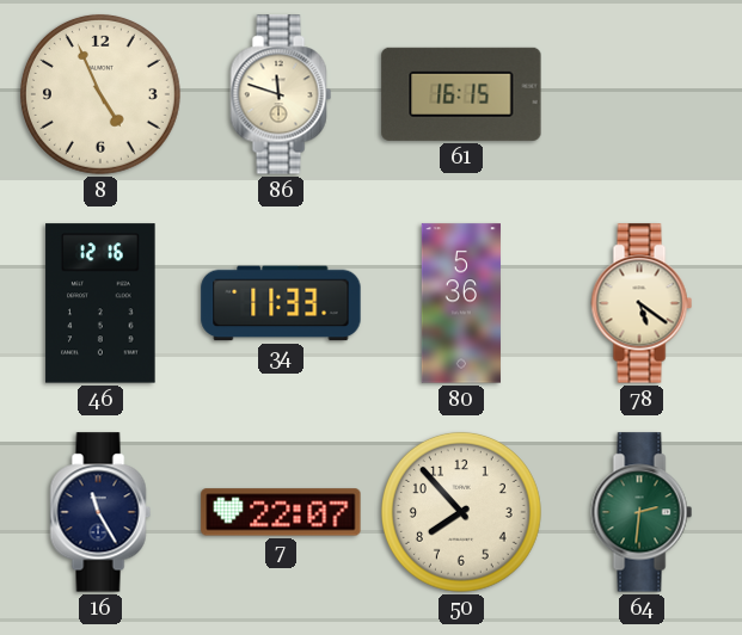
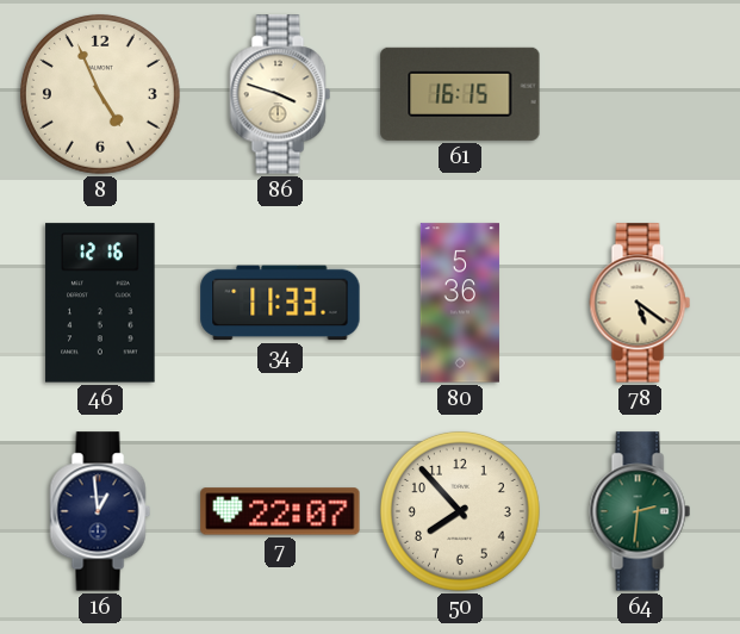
86: 11:48 -> 3:48
16: 11:25 -> 12:59
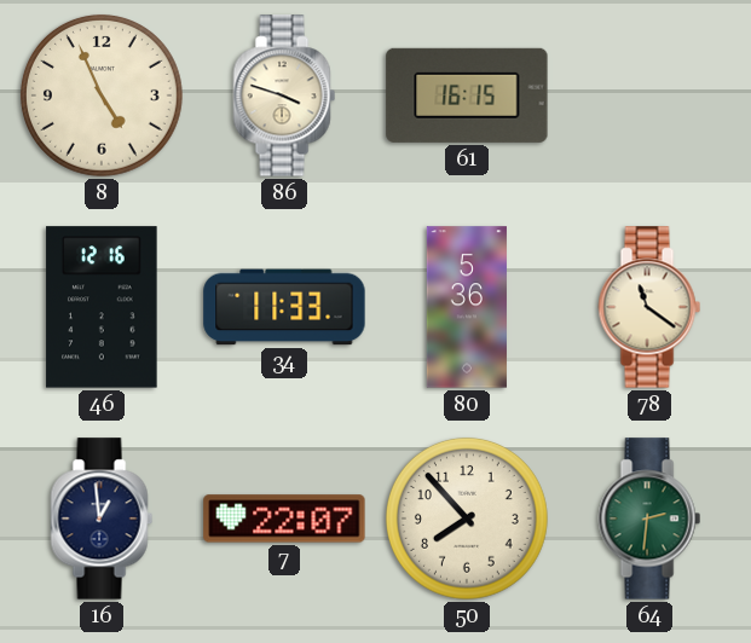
78: 5:21 -> 11:21
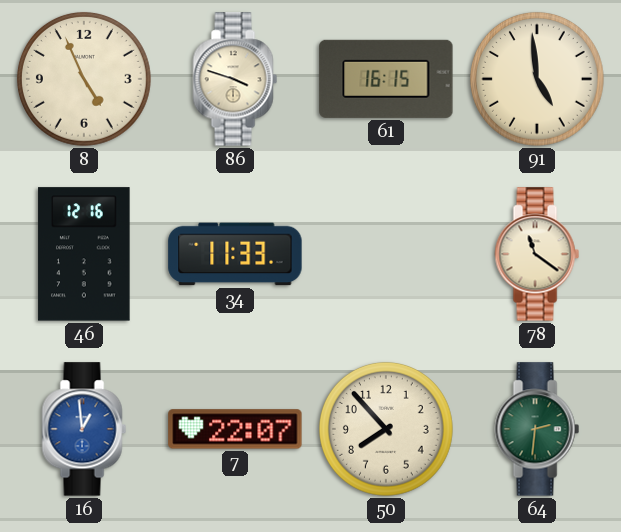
91: none -> 4:59
80: 5:36 -> none
16 dial: navy -> blue
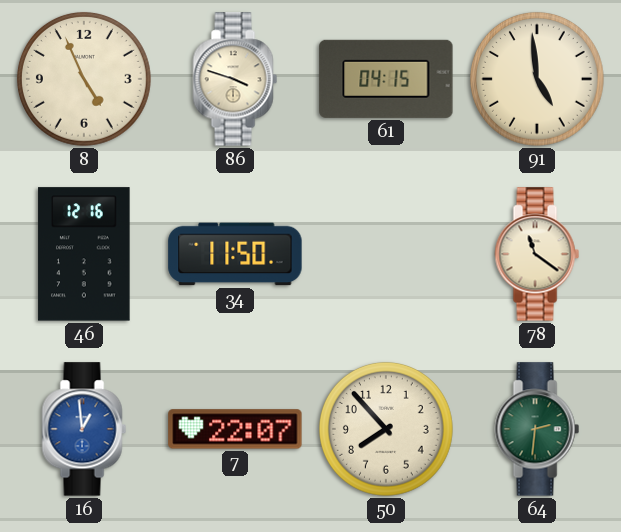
61: 16:15 -> 04:15
34: 11:33 -> 11:50
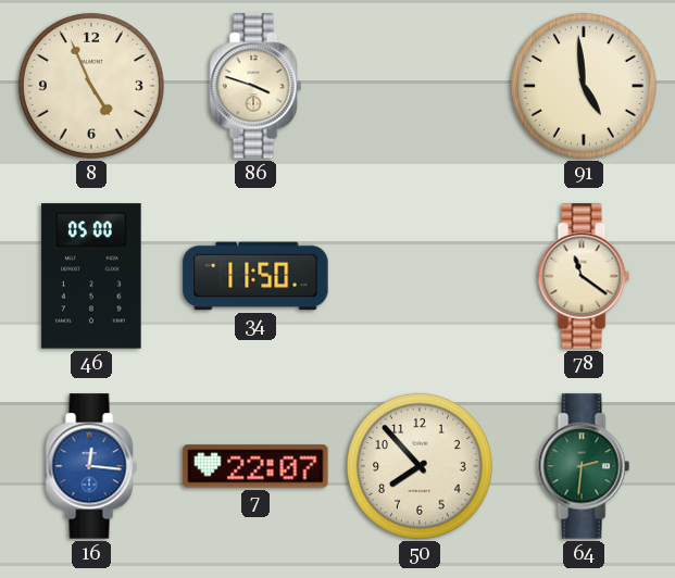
61: 04:15 -> none
46: 12:16 -> 05:00
16: 12:59 -> 12:16
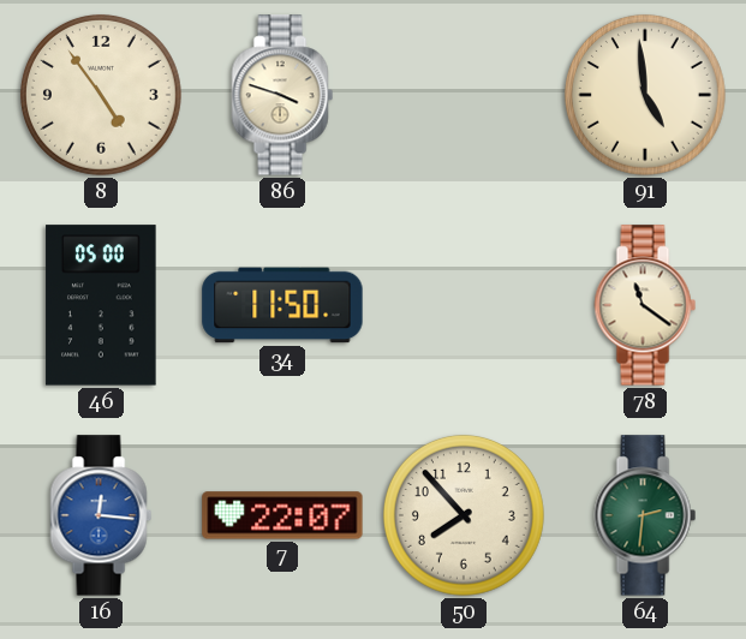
8: 4:56 -> 4:54
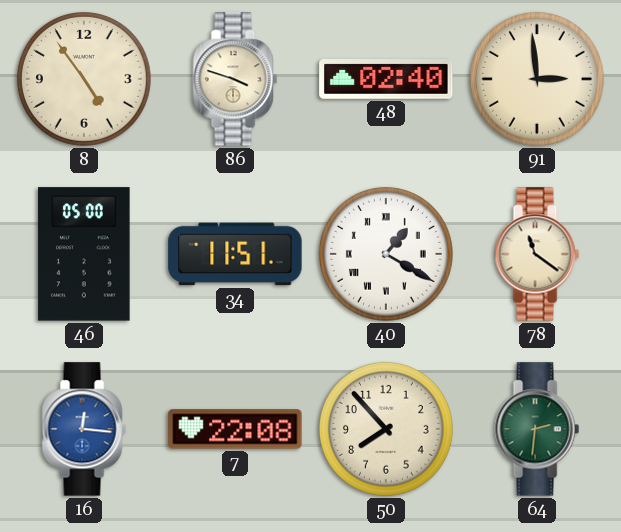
48: none -> 02:40
91: 4:59 -> 2:59
34: 11:50 -> 11:51
40: none -> 1:20
7: 22:07 -> 22:08
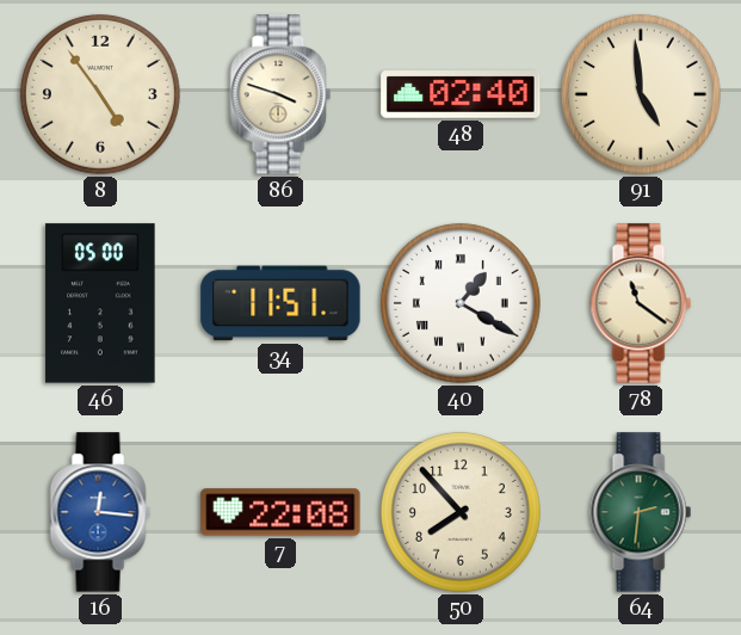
91: 2:59 -> 4:59
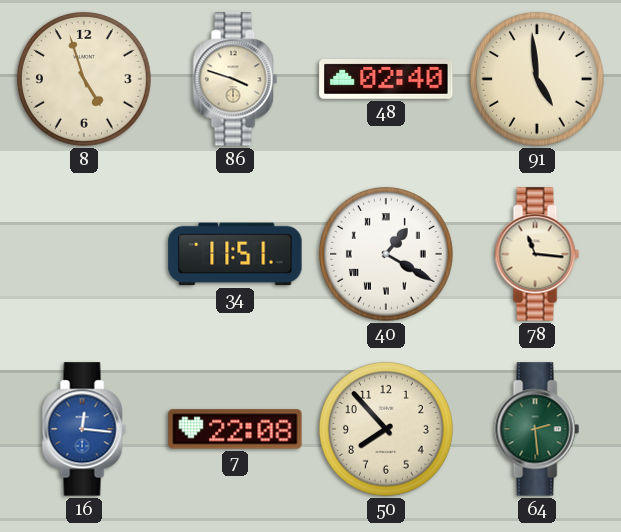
8: 4:54 -> 4:57
46: 05:00 -> none
78: 11:21 -> 11:16
64: 2:31 -> 2:29
